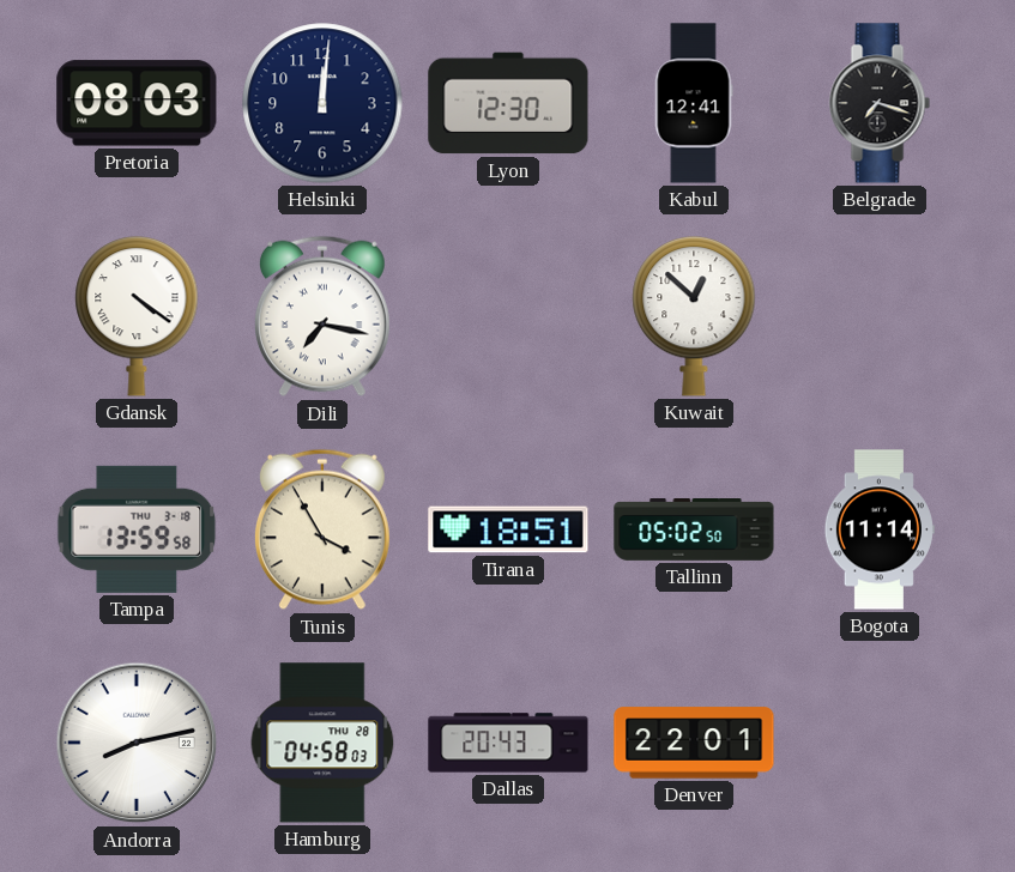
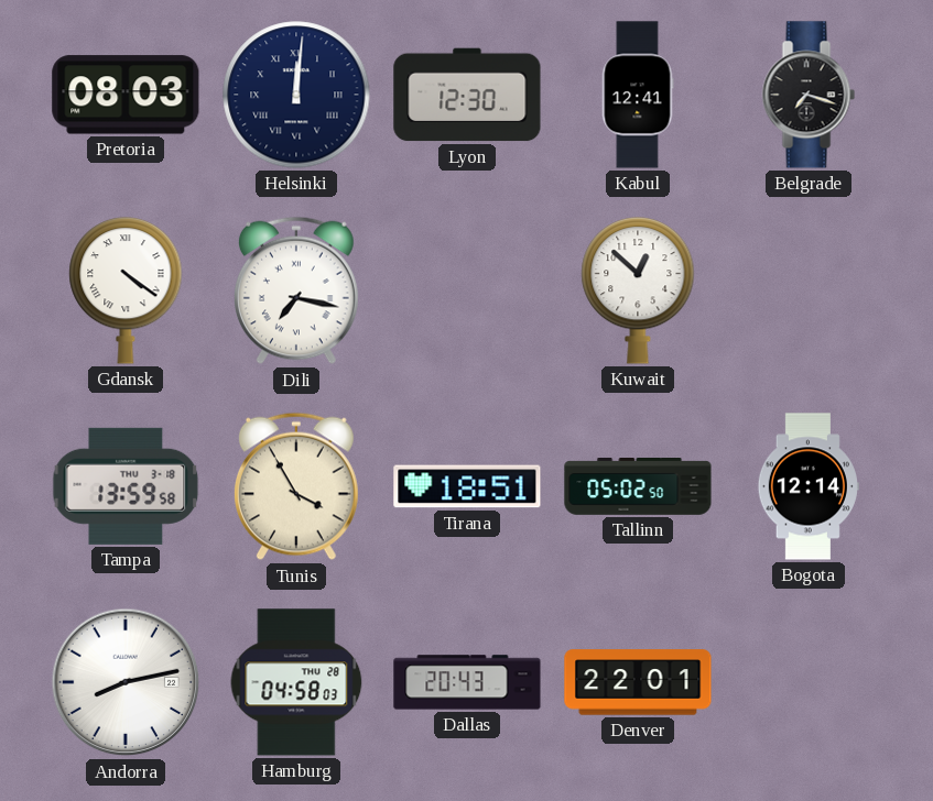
Helsinki numerals: Arabic -> Roman
Bogota: 11:14 -> 12:14
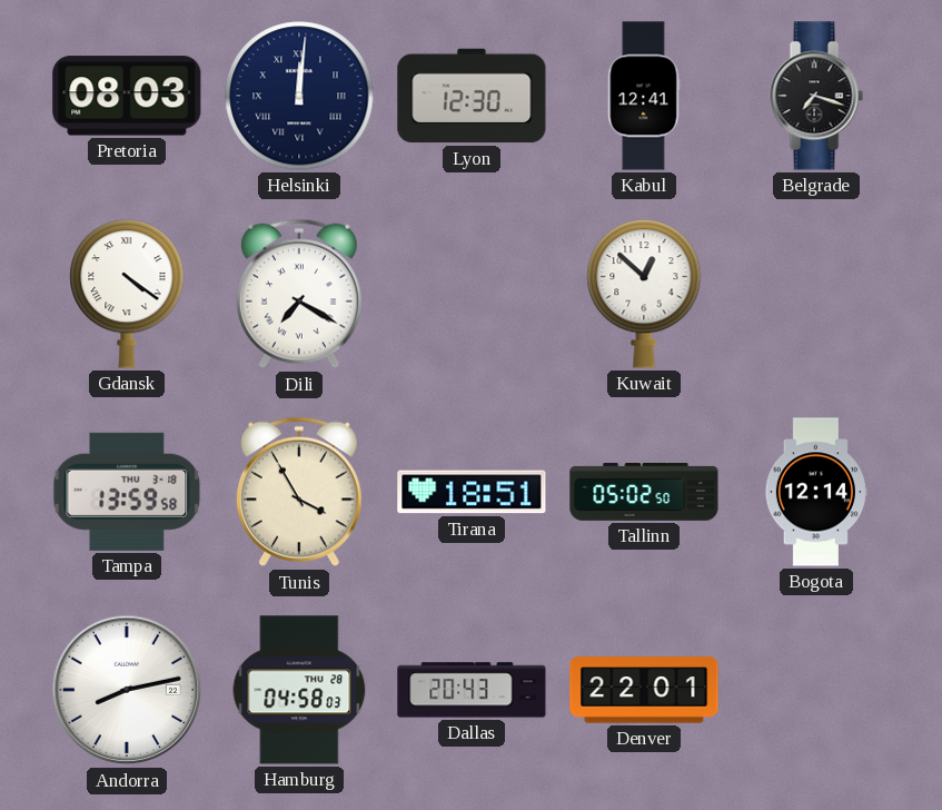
Dili: 7:17 -> 7:20
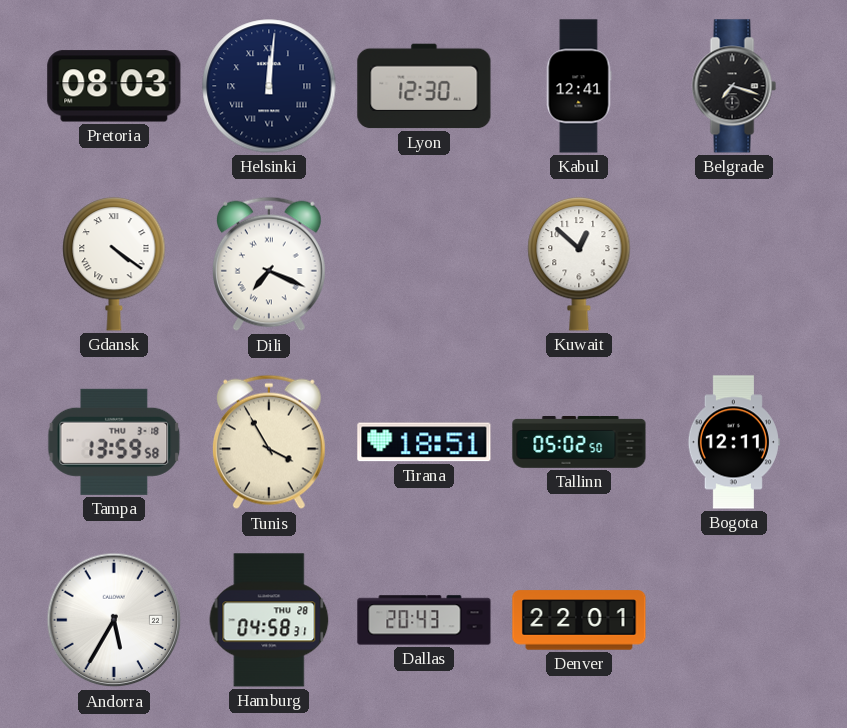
Dili: 7:20 -> 7:19
Bogota: 12:14 -> 12:11
Andorra: 8:13 -> 5:35
Hamburg: 04:58:03 -> 04:58:31
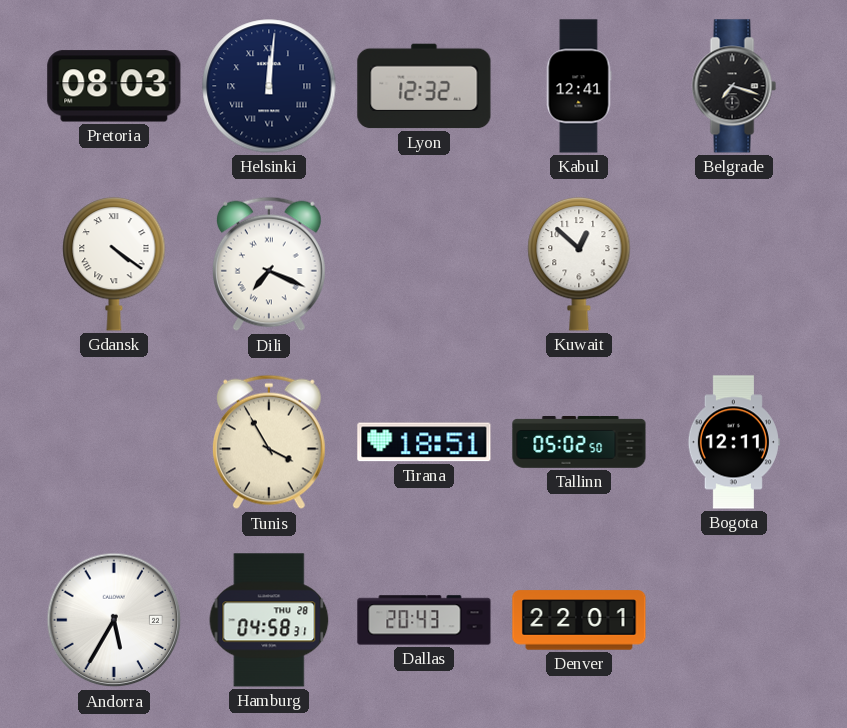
Lyon: 12:30 -> 12:32
Tampa: 13:59 -> none
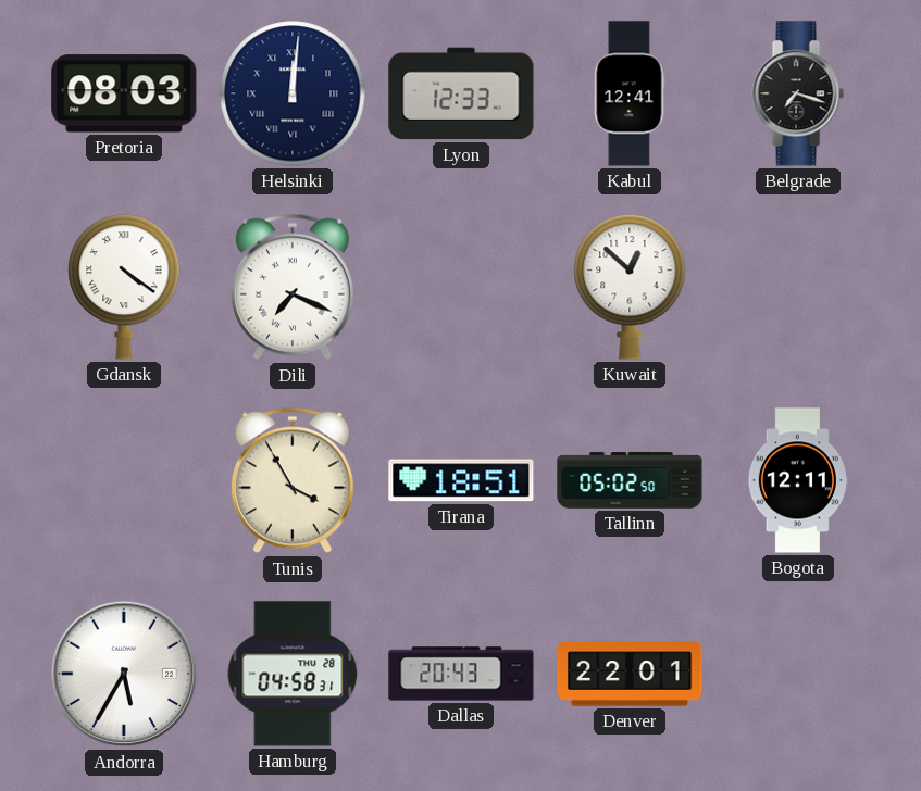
Lyon: 12:32 -> 12:33
